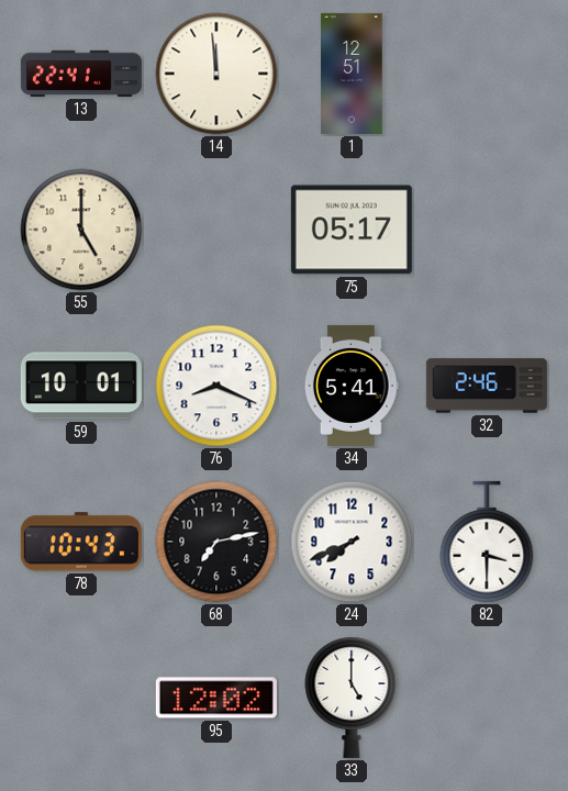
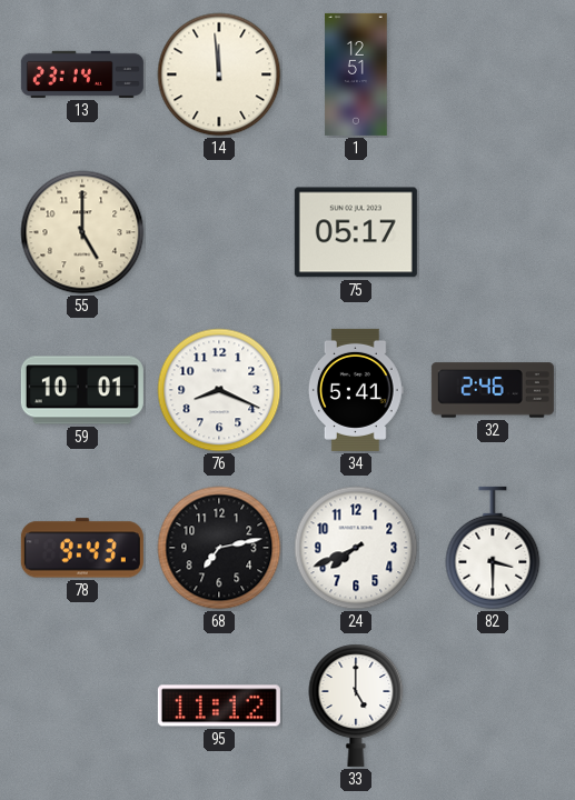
13: 22:41 -> 23:14
78: 10:43 -> 9:43
95: 12:02 -> 11:12
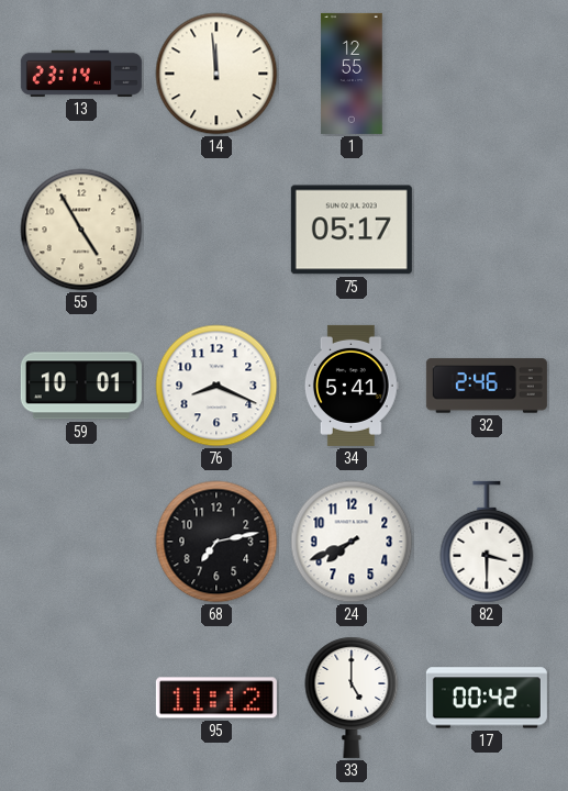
1: 12:51 -> 12:55
55: 5:00 -> 4:55
78: 9:43 -> none
17: none -> 00:42
